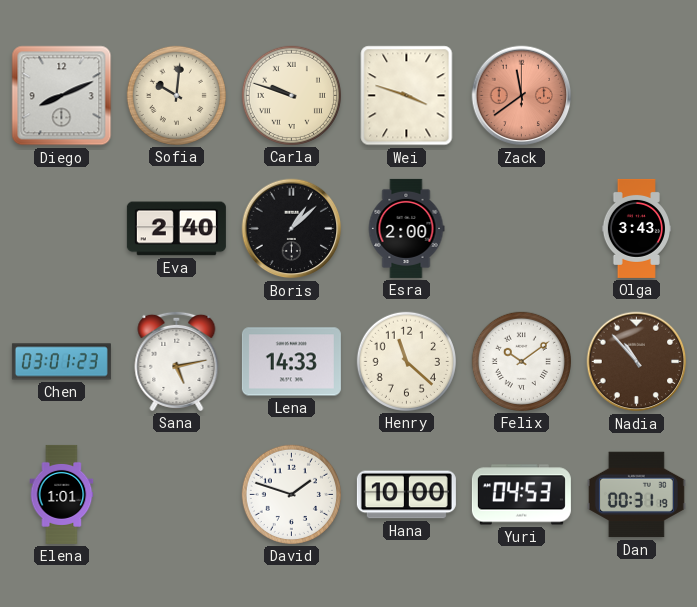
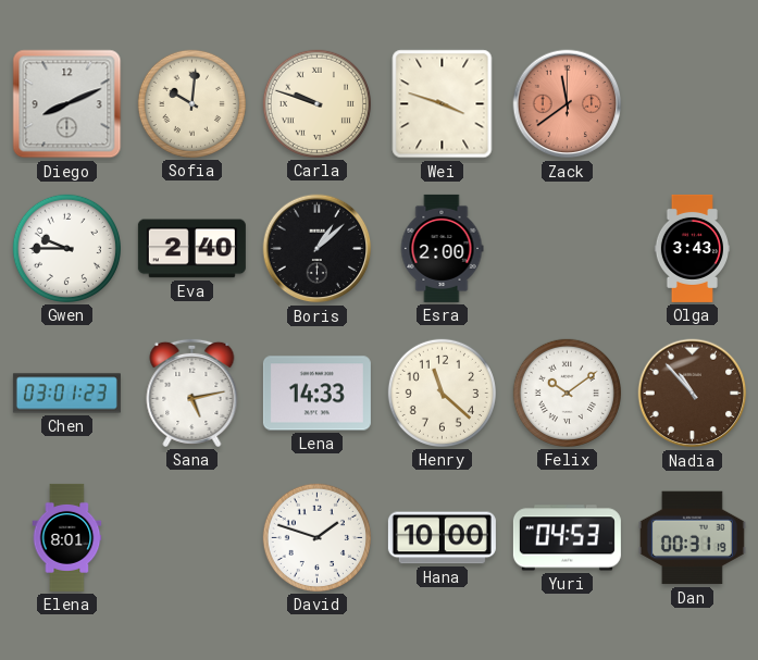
Gwen: none -> 9:45
Elena: 1:01 -> 8:01
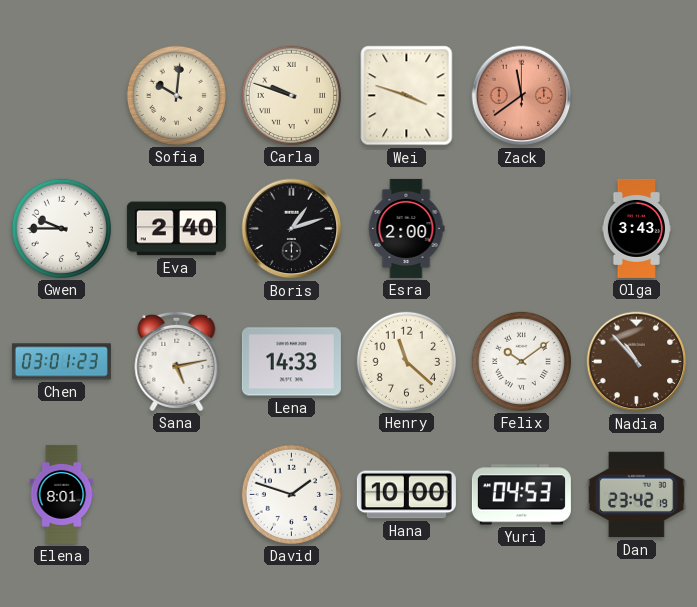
Diego: 8:11 -> none
Boris: 1:08 -> 1:12
Dan: 00:31 -> 23:42
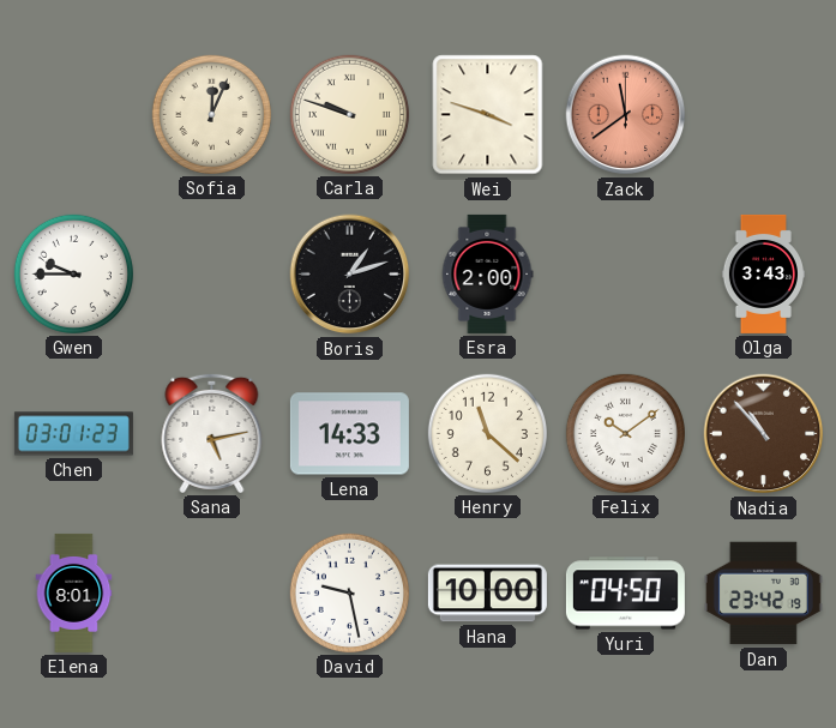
Sofia: 10:01 -> 12:04
Eva: 2:40 -> none
David: 1:48 -> 9:28
Yuri: 04:53 -> 04:50
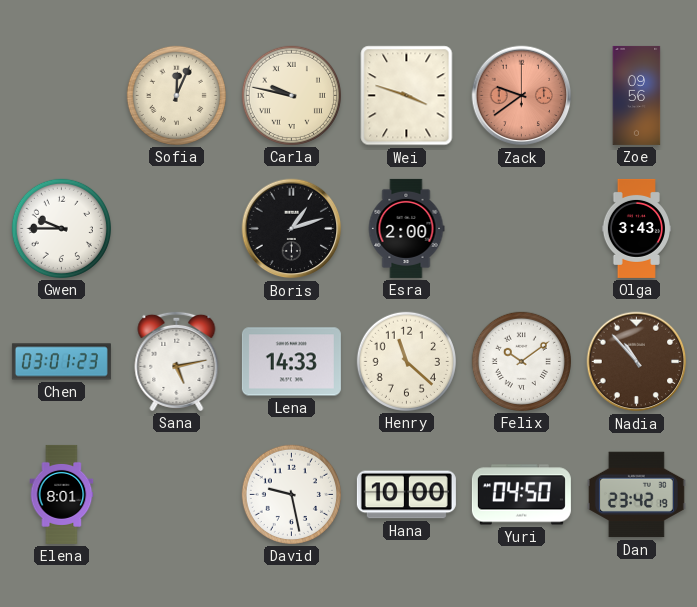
Carla: 9:48 -> 9:47
Zack: 11:39 -> 9:39
Zoe: none -> 09:56
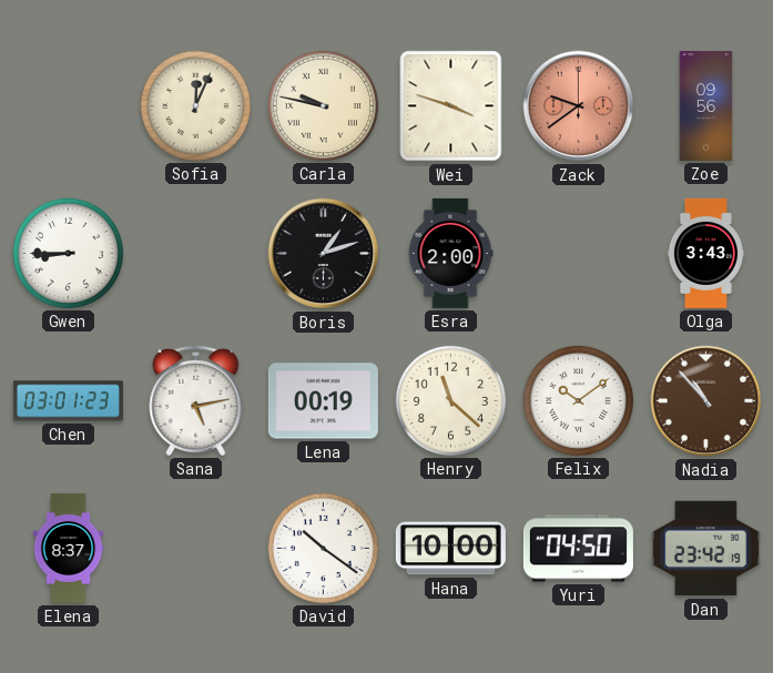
Gwen: 9:45 -> 8:45
Lena: 14:33 -> 00:19
Elena: 8:01 -> 8:37
David: 9:28 -> 10:21
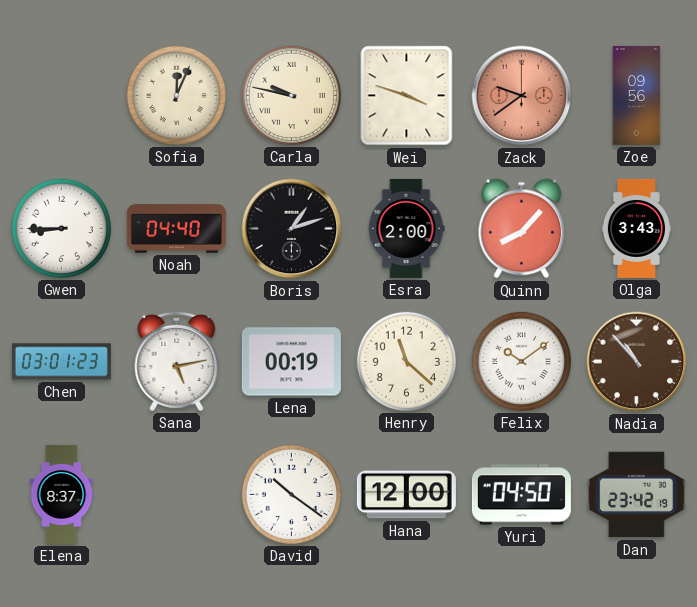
Noah: none -> 04:40
Quinn: none -> 8:07
Hana: 10:00 -> 12:00
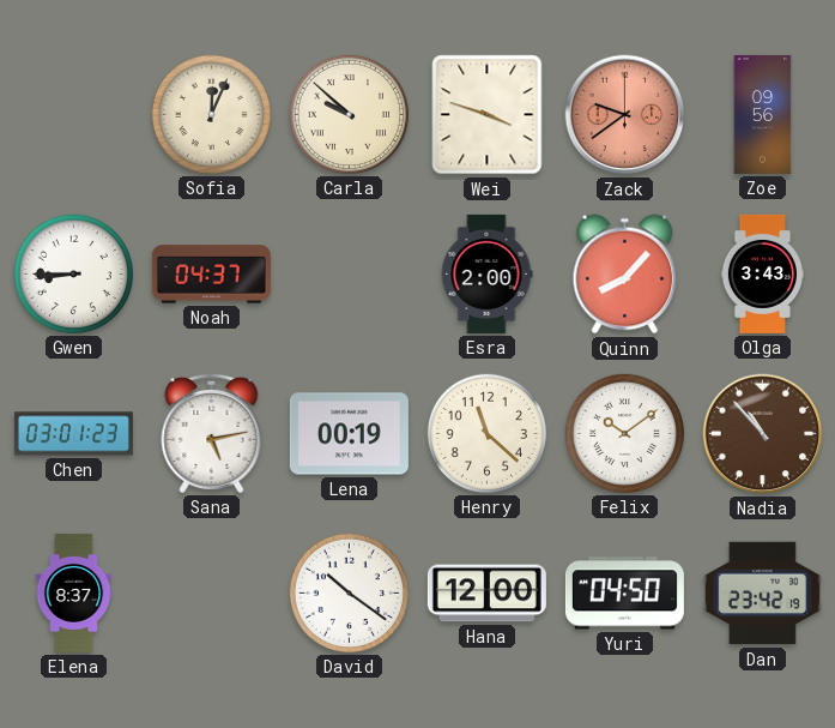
Carla: 9:47 -> 9:52
Noah: 04:40 -> 04:37
Boris: 1:12 -> none
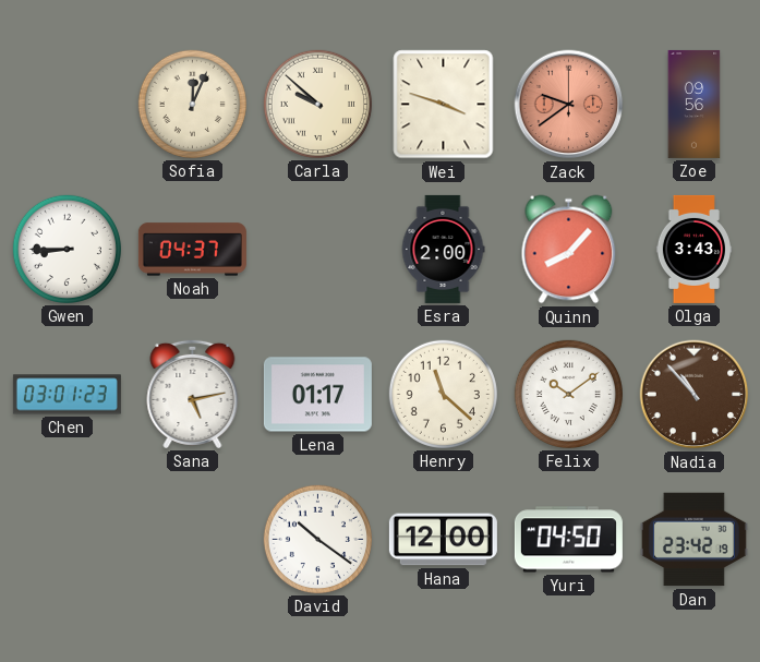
Lena: 00:19 -> 01:17
Elena: 8:37 -> none
